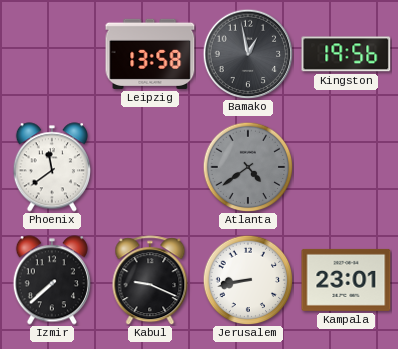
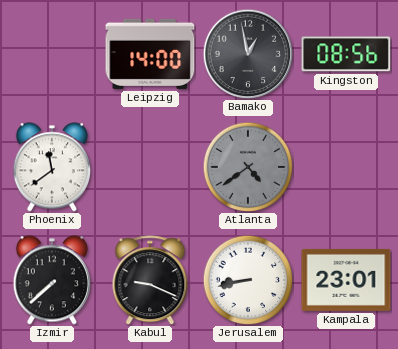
Leipzig: 13:58 -> 14:00
Kingston: 19:56 -> 08:56
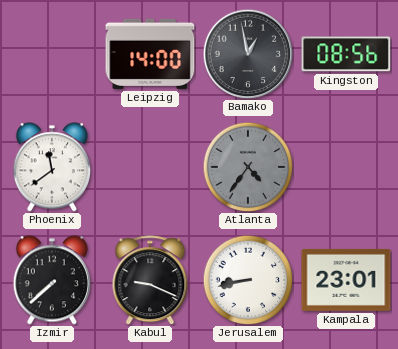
Atlanta: 4:39 -> 4:36
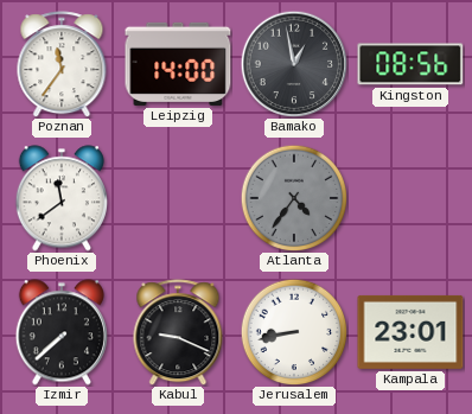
Poznan: none -> 11:36
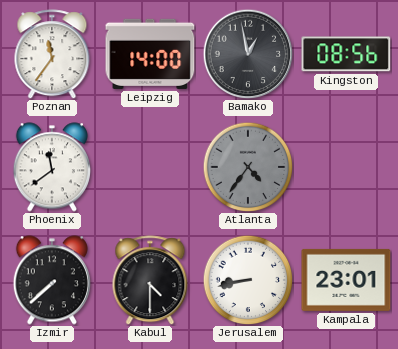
Kabul: 9:19 -> 4:30
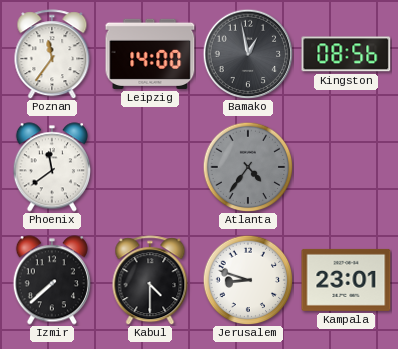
Jerusalem: 8:43 -> 8:48
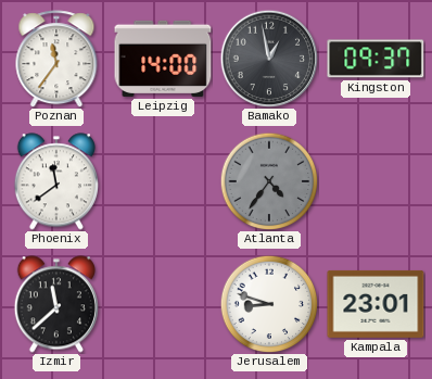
Kingston: 08:56 -> 09:37
Izmir: 7:38 -> 11:38
Kabul: 4:30 -> none
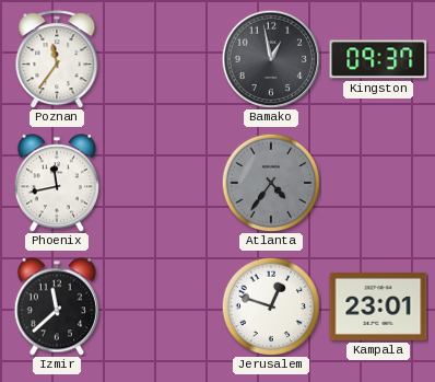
Leipzig: 14:00 -> none
Phoenix: 11:39 -> 11:43
Jerusalem: 8:48 -> 12:48
